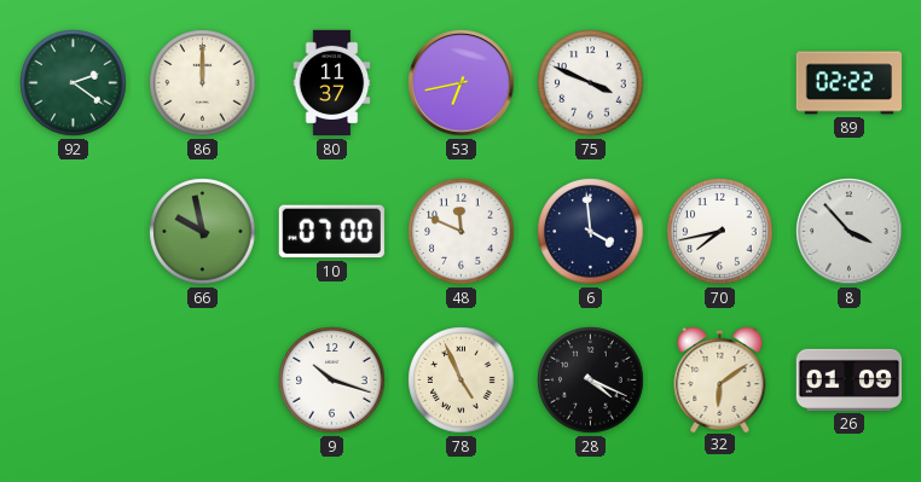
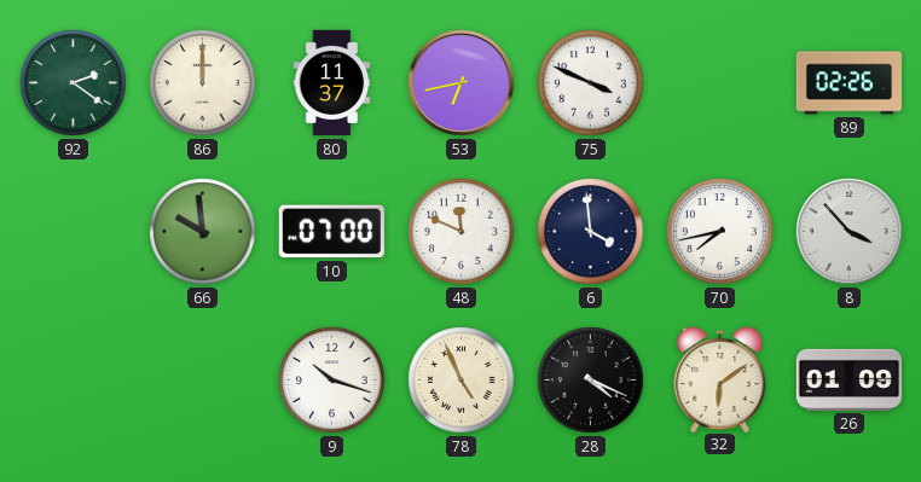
89: 02:22 -> 02:26
66: 9:58 -> 9:59
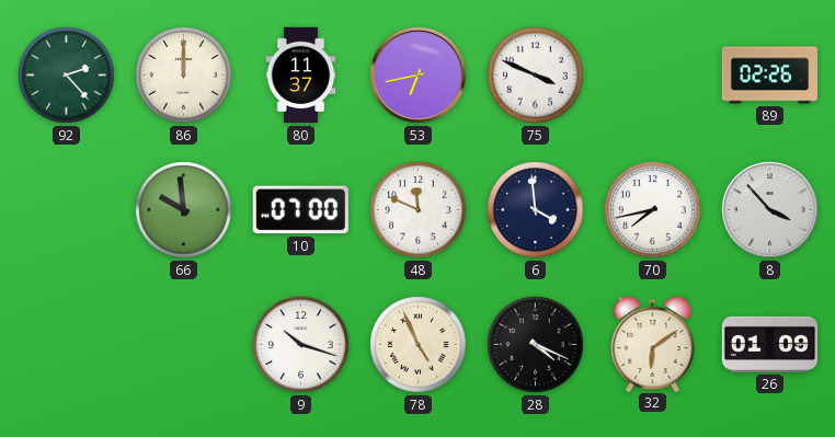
92: 2:21 -> 2:23
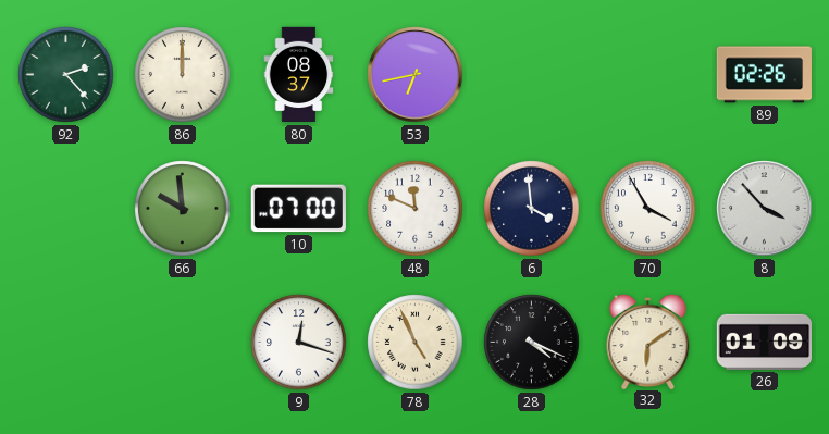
80: 11:37 -> 08:37
75: 3:49 -> none
70: 7:43 -> 3:55
9: 10:18 -> 12:18
